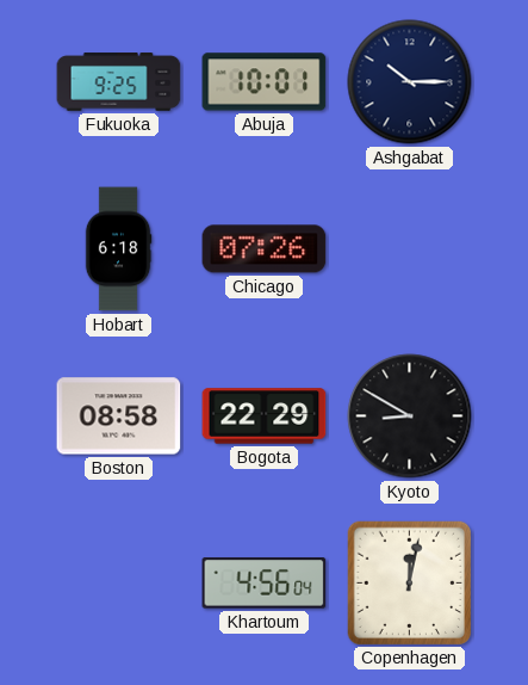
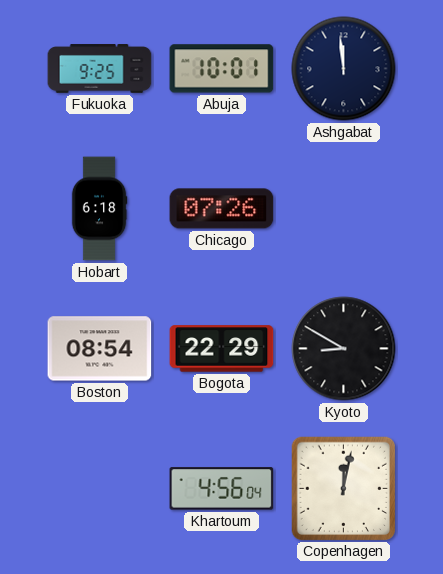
Ashgabat: 10:15 -> 11:59
Boston: 08:58 -> 08:54
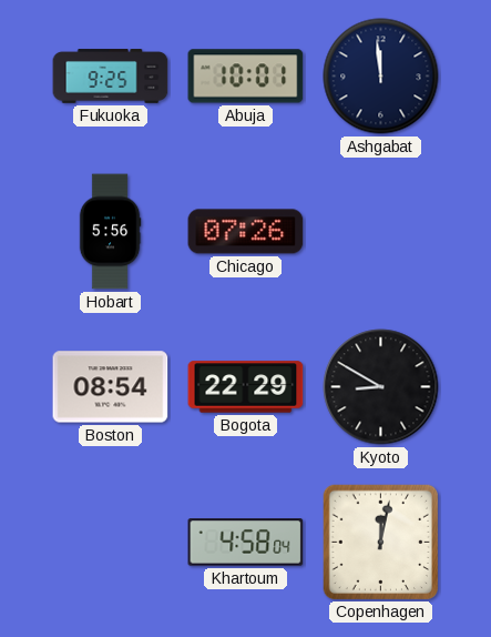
Hobart: 6:18 -> 5:56
Khartoum: 4:56 -> 4:58
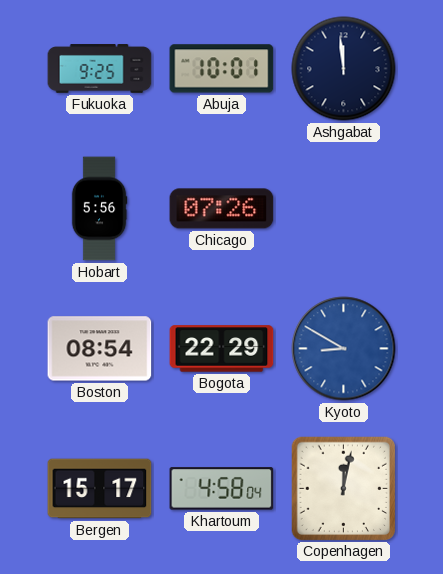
Kyoto dial: black -> blue
Bergen: none -> 15:17
